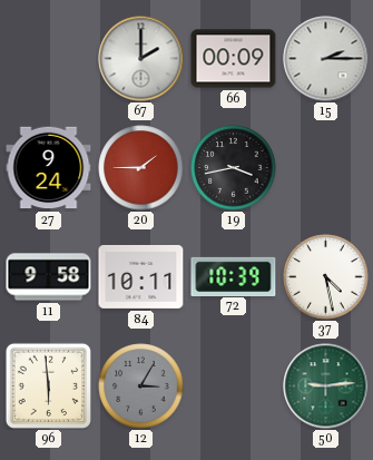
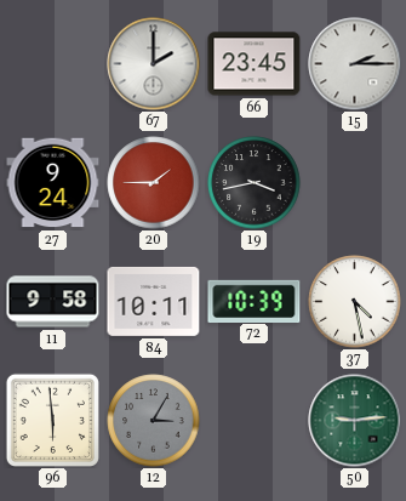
66: 00:09 -> 23:45
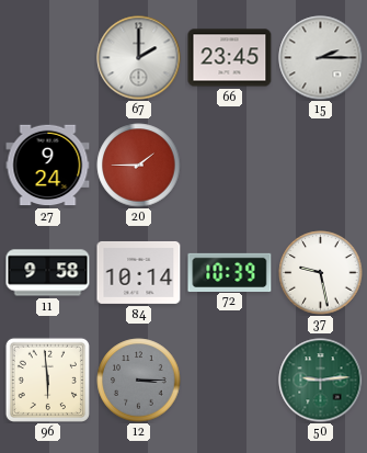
19: 3:43 -> none
84: 10:11 -> 10:14
37: 4:28 -> 9:28
12: 3:05 -> 3:15
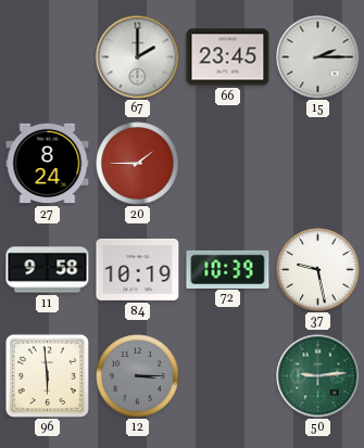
27: 9:24 -> 8:24
84: 10:14 -> 10:19
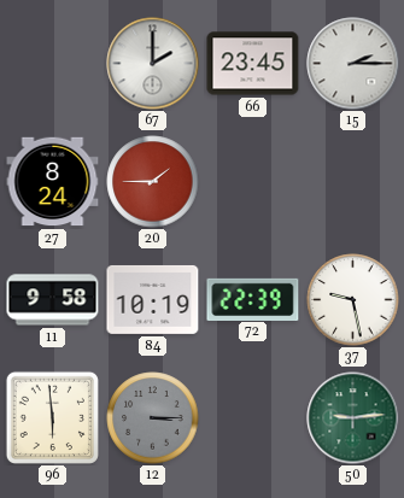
72: 10:39 -> 22:39
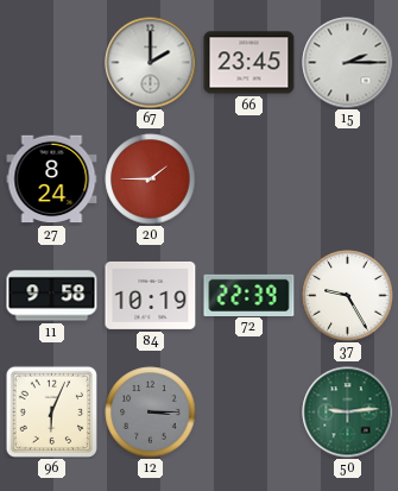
37: 9:28 -> 9:25
96: 5:59 -> 6:04
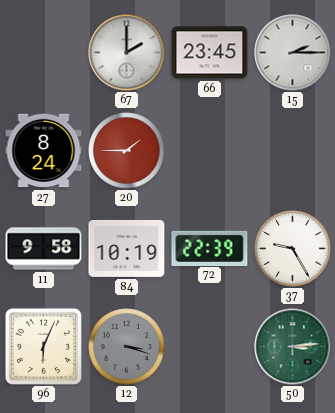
12: 3:15 -> 3:18
50: 9:14 -> 3:14
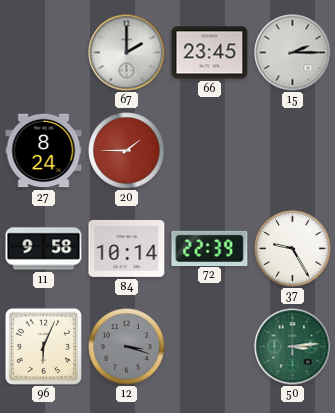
84: 10:19 -> 10:14
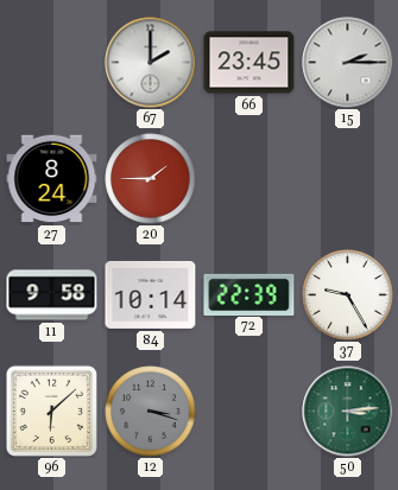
96: 6:04 -> 6:08
